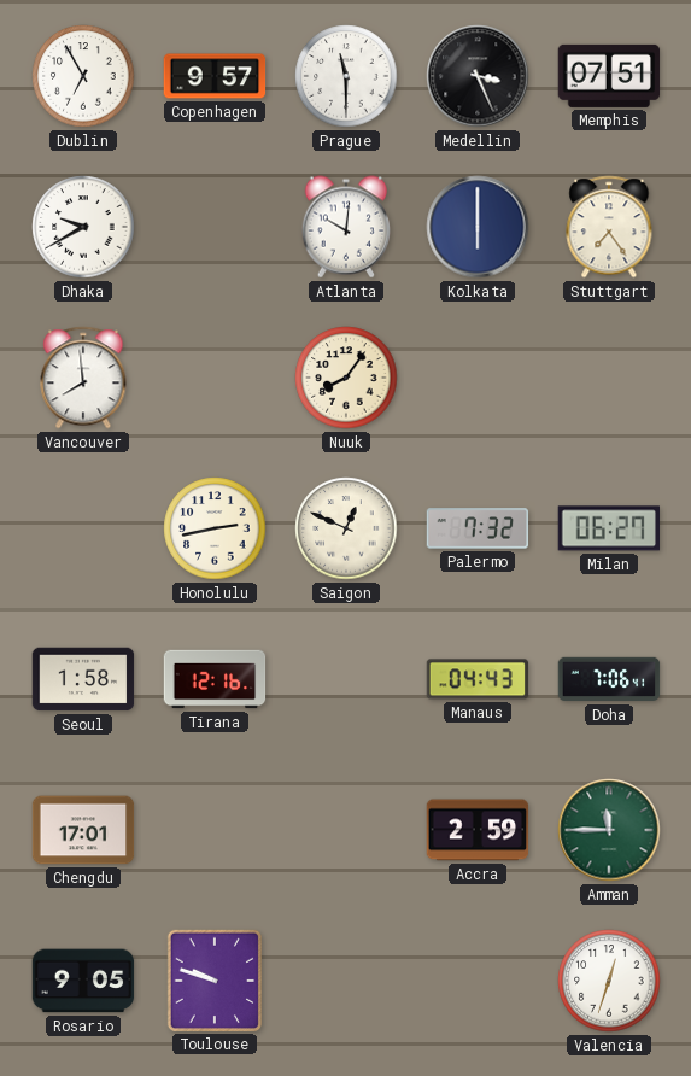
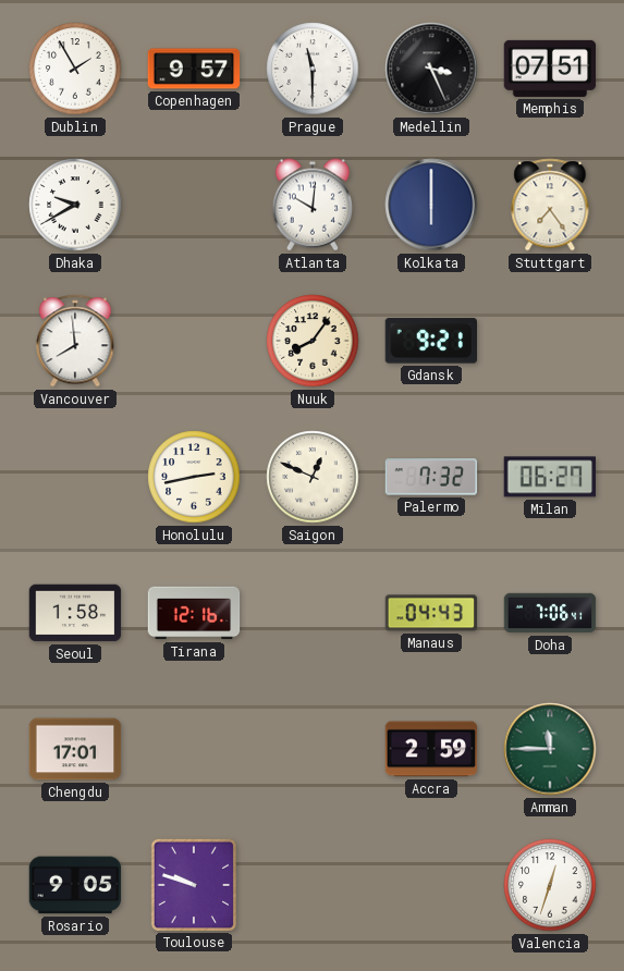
Dublin: 6:55 -> 1:55
Gdansk: none -> 9:21
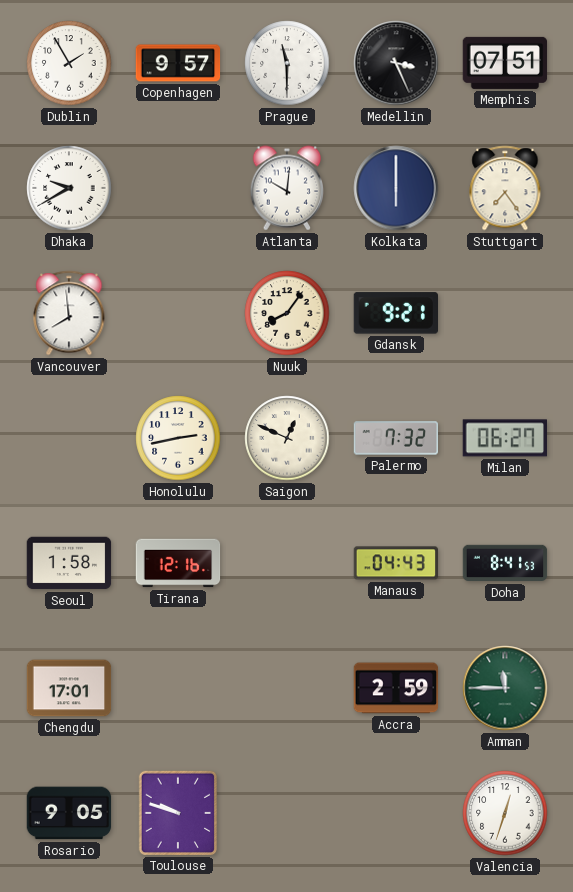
Doha: 7:06 -> 8:41
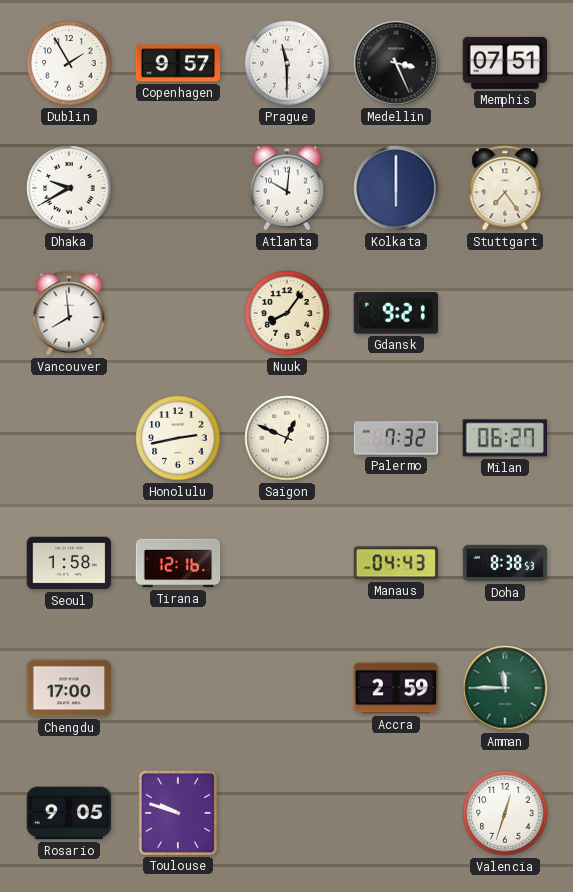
Doha: 8:41 -> 8:38
Chengdu: 17:01 -> 17:00
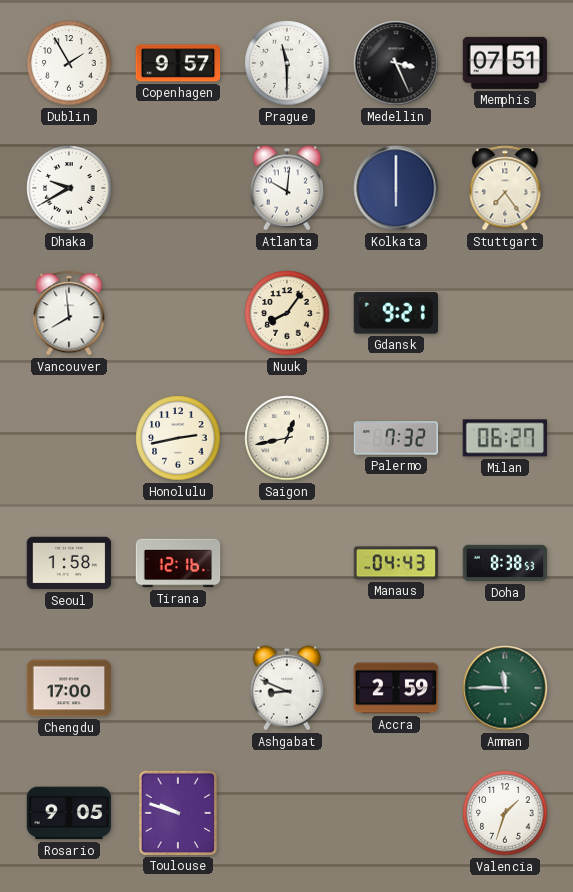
Saigon: 12:49 -> 12:43
Ashgabat: none -> 8:49
Valencia: 12:33 -> 1:33
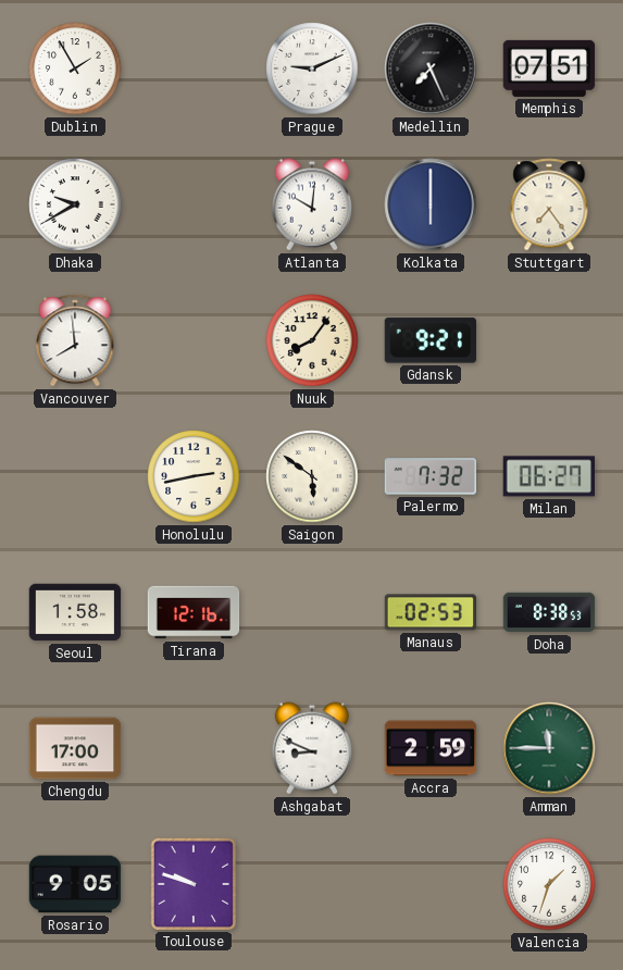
Copenhagen: 9:57 -> none
Prague: 11:30 -> 9:11
Medellin: 3:26 -> 7:26
Saigon: 12:43 -> 5:51
Manaus: 04:43 -> 02:53
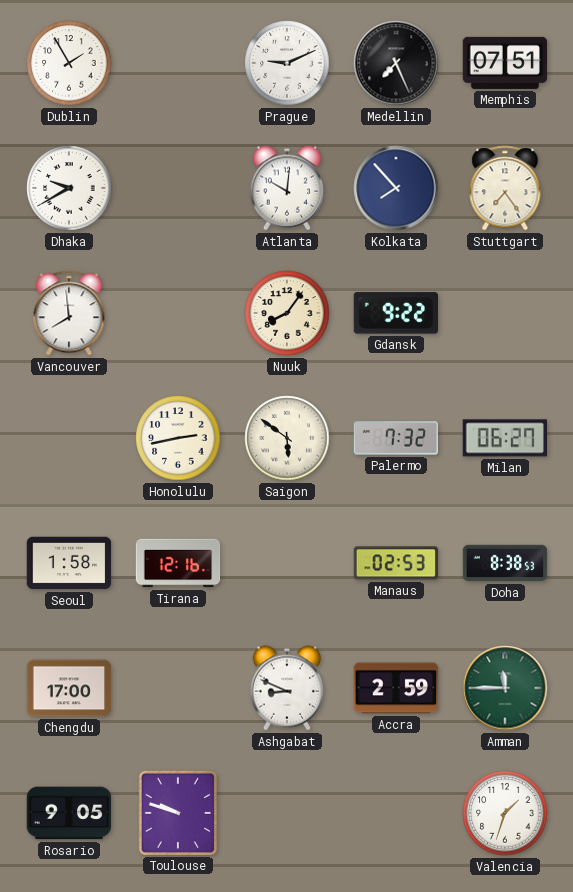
Kolkata: 6:00 -> 7:53
Gdansk: 9:21 -> 9:22
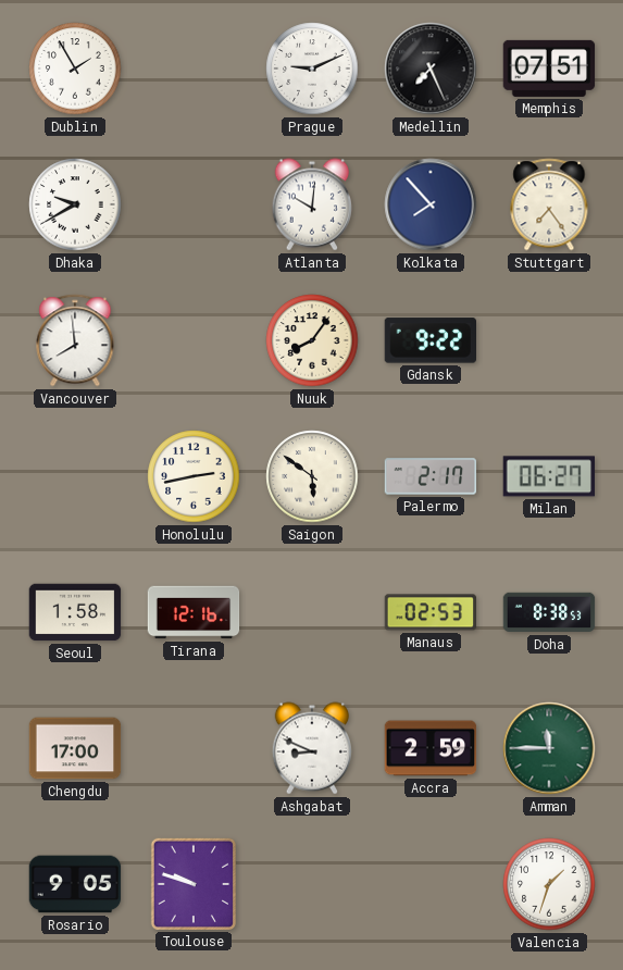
Palermo: 7:32 -> 2:17
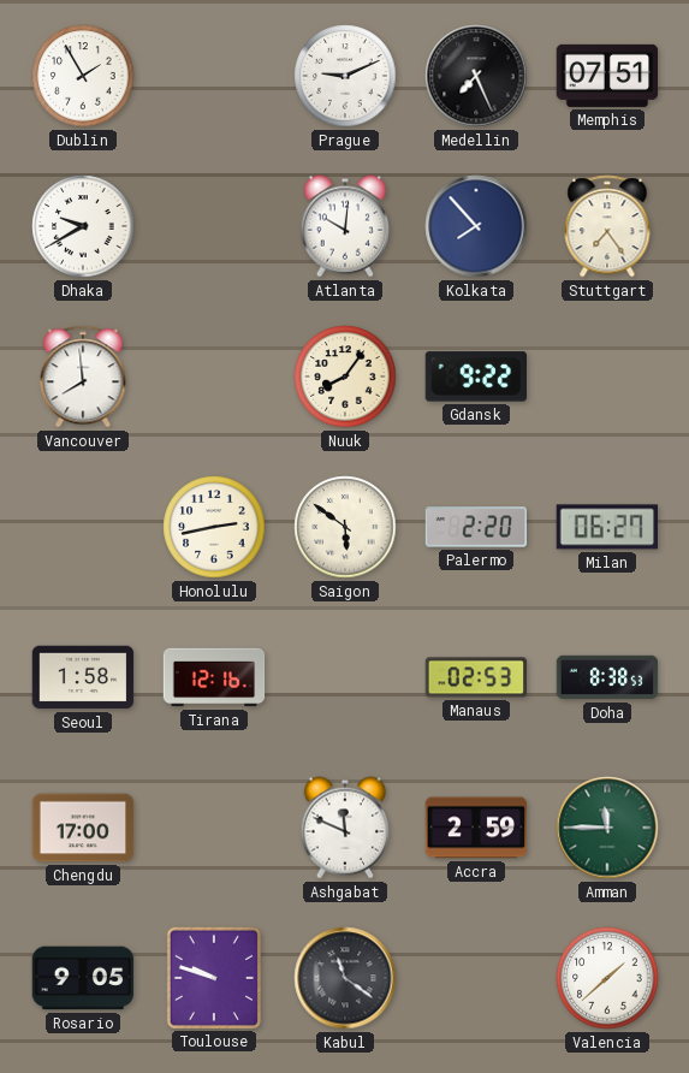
Palermo: 2:17 -> 2:20
Ashgabat: 8:49 -> 11:49
Kabul: none -> 11:21
Valencia: 1:33 -> 1:38
